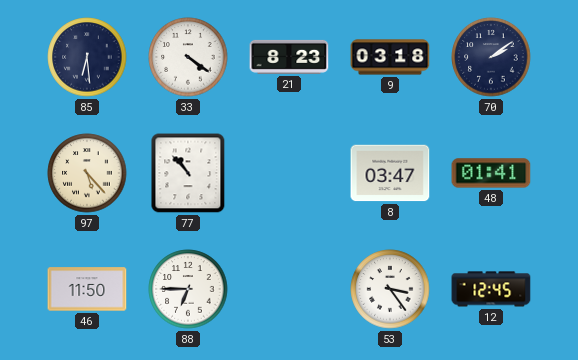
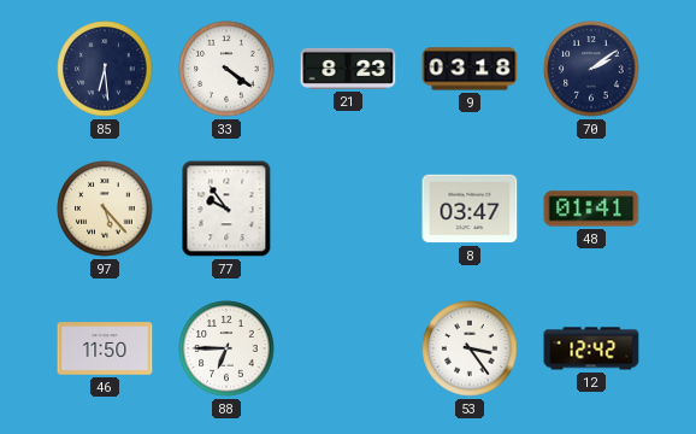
77: 10:53 -> 9:54
12: 12:45 -> 12:42
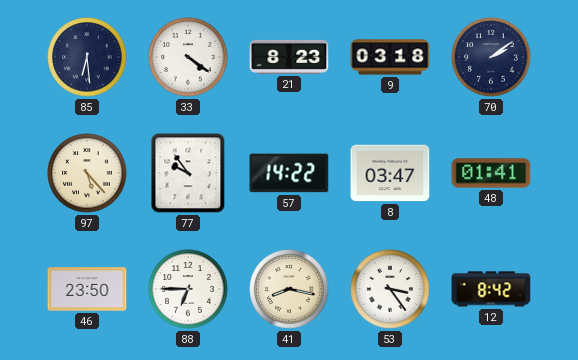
57: none -> 14:22
46: 11:50 -> 23:50
41: none -> 8:17
12: 12:42 -> 8:42
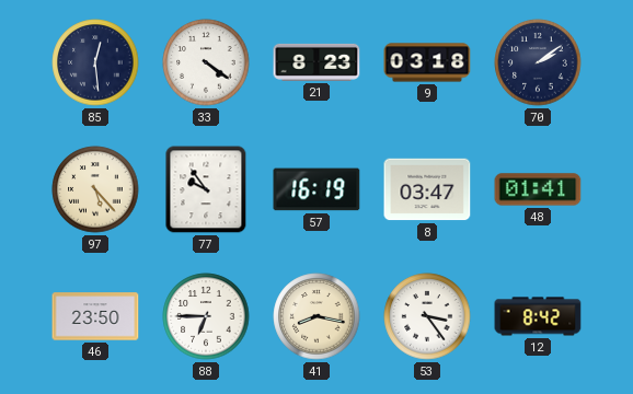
85: 6:29 -> 12:29
57: 14:22 -> 16:19
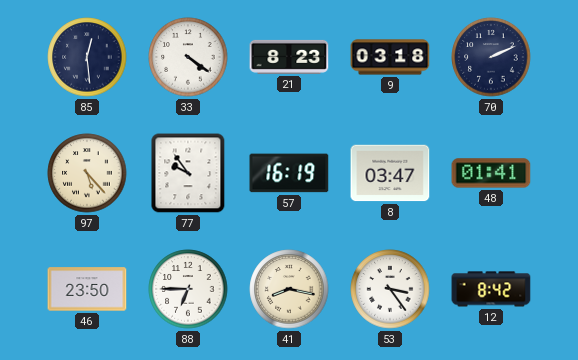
70: 2:09 -> 2:11
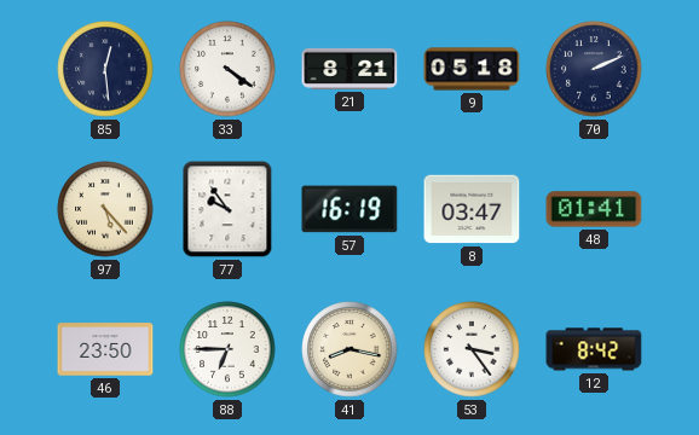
21: 8:23 -> 8:21
9: 03:18 -> 05:18
